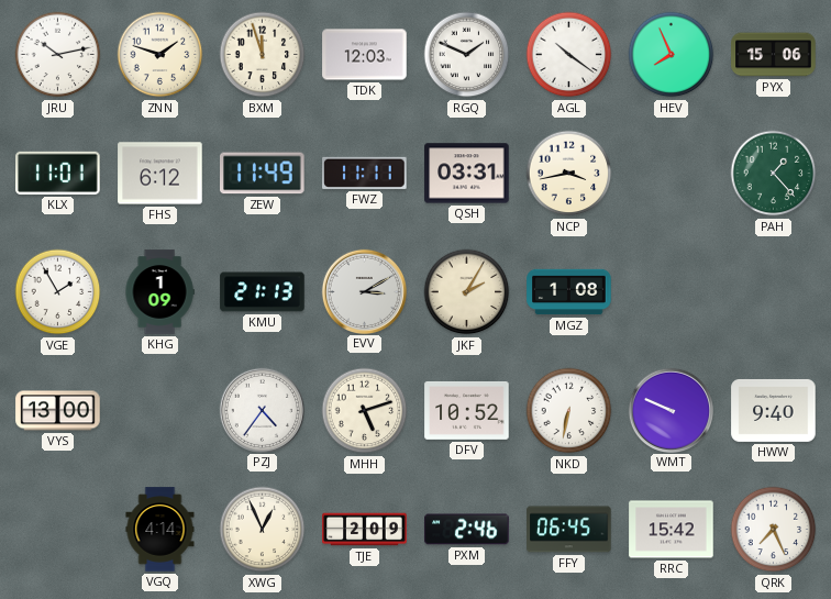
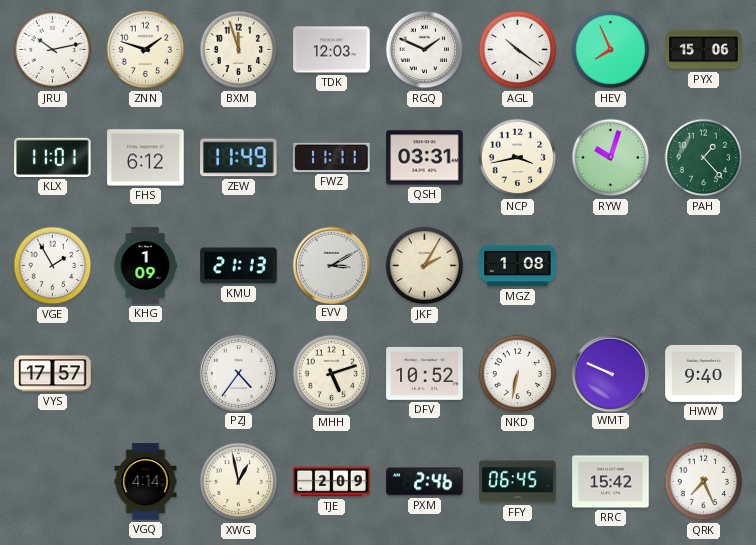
RYW: none -> 10:03
VYS: 13:00 -> 17:57
XWG: 12:56 -> 12:58
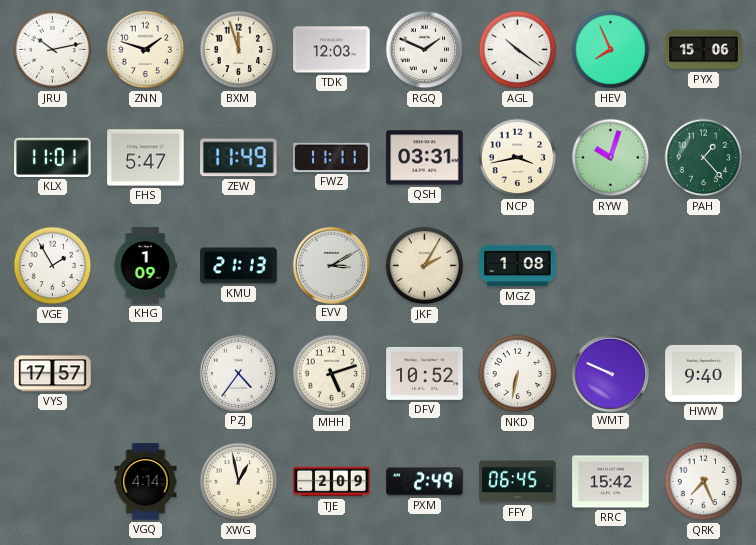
FHS: 6:12 -> 5:47
PXM: 2:46 -> 2:49
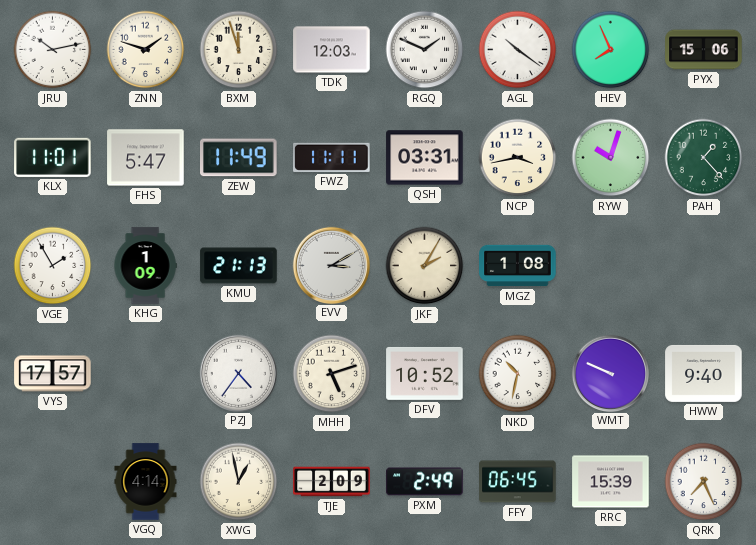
NKD: 6:32 -> 10:32
RRC: 15:42 -> 15:39
